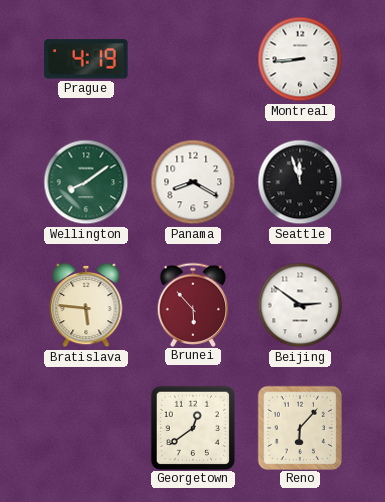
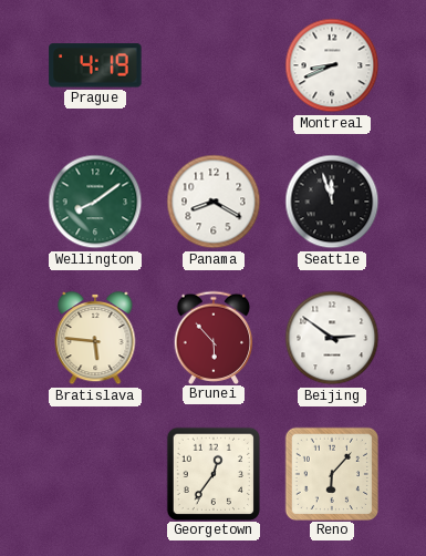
Montreal: 8:44 -> 8:41
Georgetown: 12:39 -> 12:36
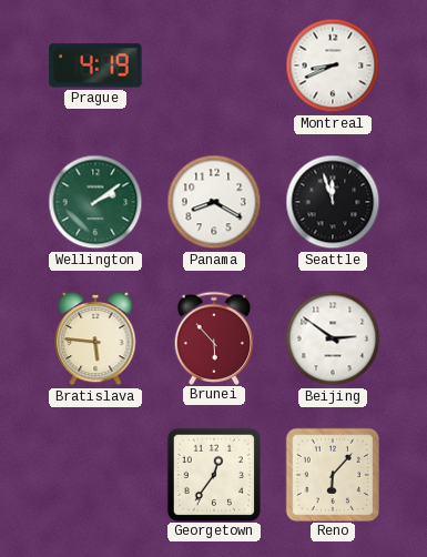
Wellington: 8:09 -> 2:09
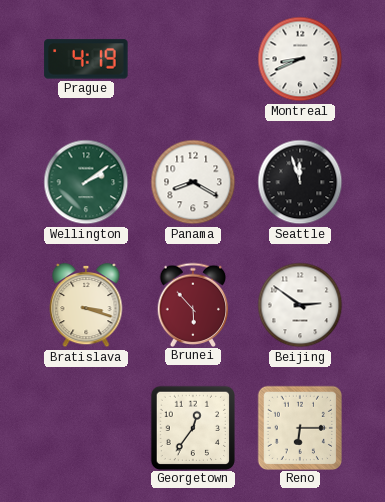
Bratislava: 5:46 -> 3:18
Reno: 6:07 -> 6:15
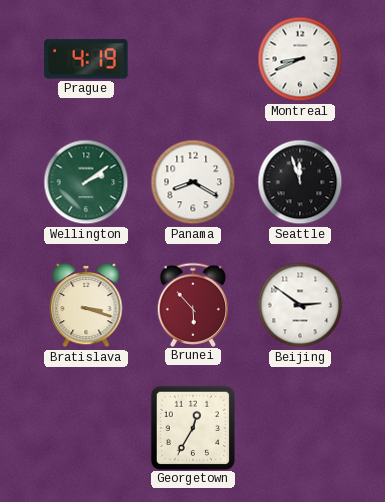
Georgetown: 12:36 -> 12:35
Reno: 6:15 -> none
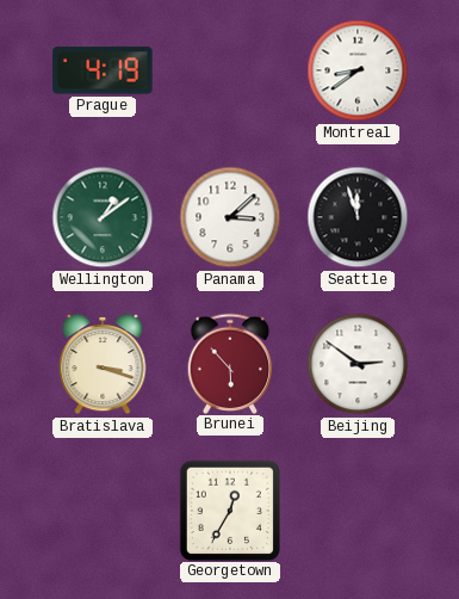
Montreal: 8:41 -> 8:39
Wellington: 2:09 -> 1:09
Panama: 8:20 -> 3:08
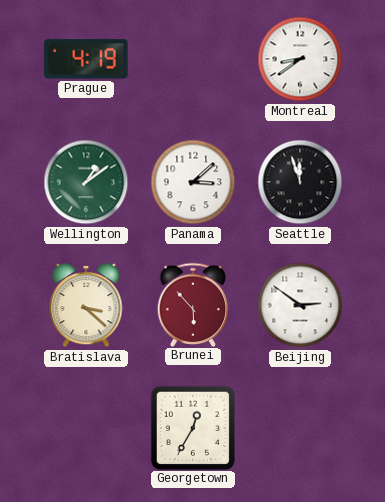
Bratislava: 3:18 -> 3:22
